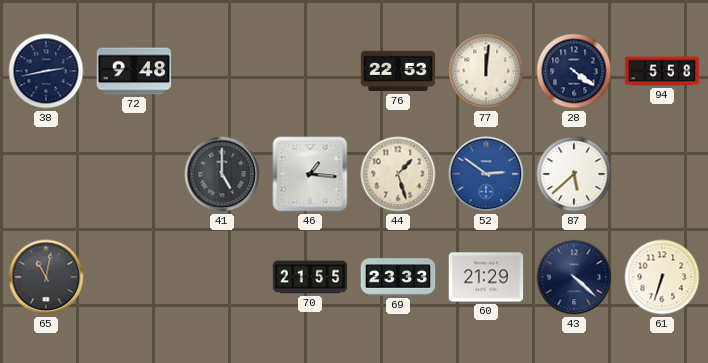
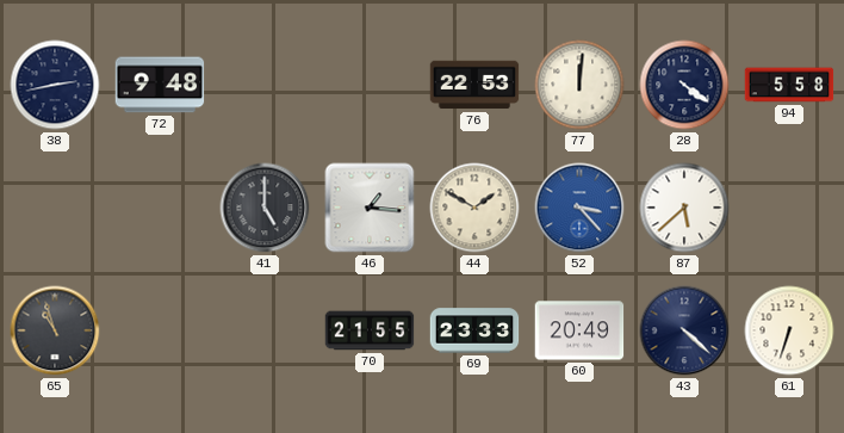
44: 1:27 -> 1:50
52: 2:51 -> 3:23
65: 11:02 -> 10:57
60: 21:29 -> 20:49
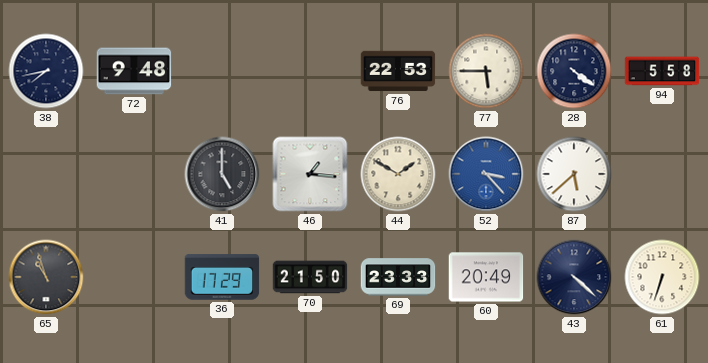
38: 2:43 -> 7:43
77: 12:01 -> 5:45
36: none -> 17:29
70: 21:55 -> 21:50
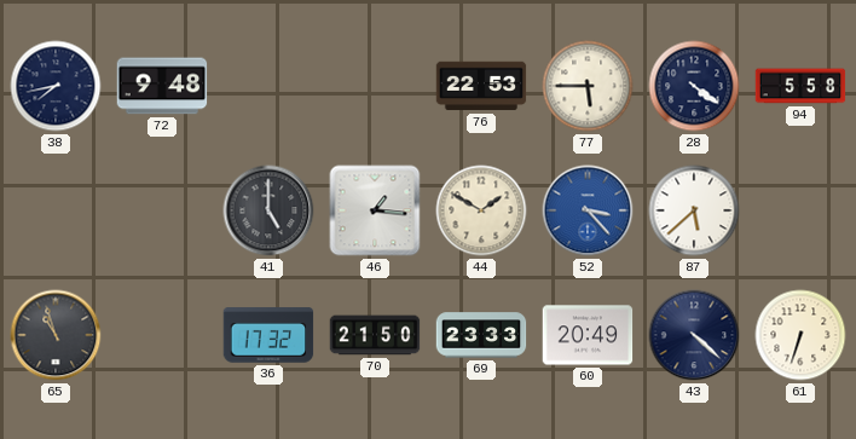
36: 17:29 -> 17:32
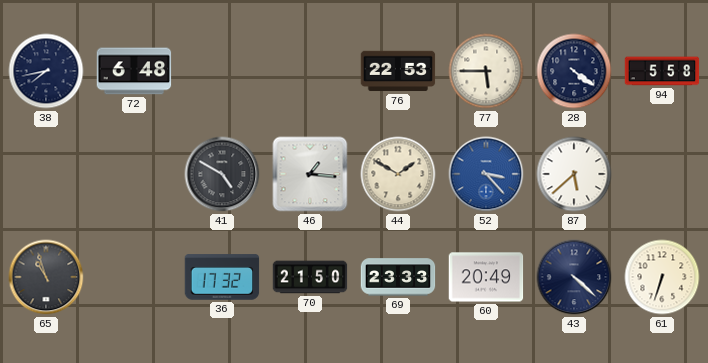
72: 9:48 -> 6:48
41: 5:00 -> 4:50
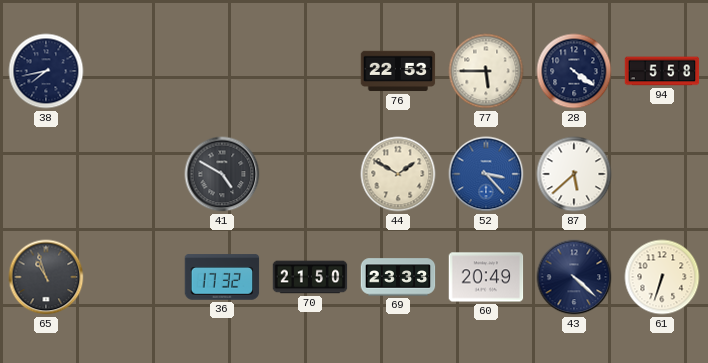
72: 6:48 -> none
46: 1:16 -> none
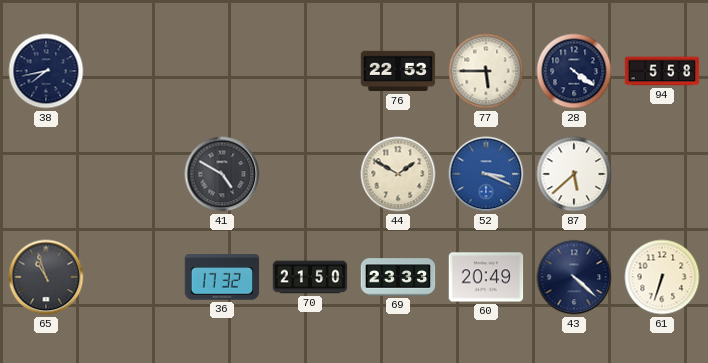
52: 3:23 -> 3:19
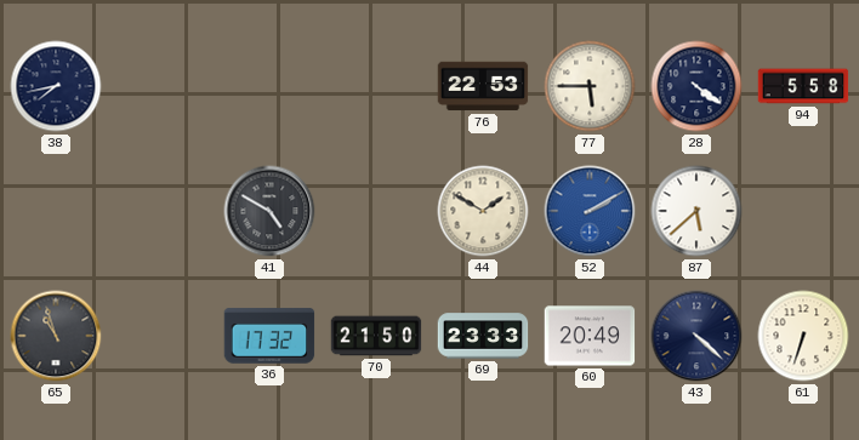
52: 3:19 -> 2:10
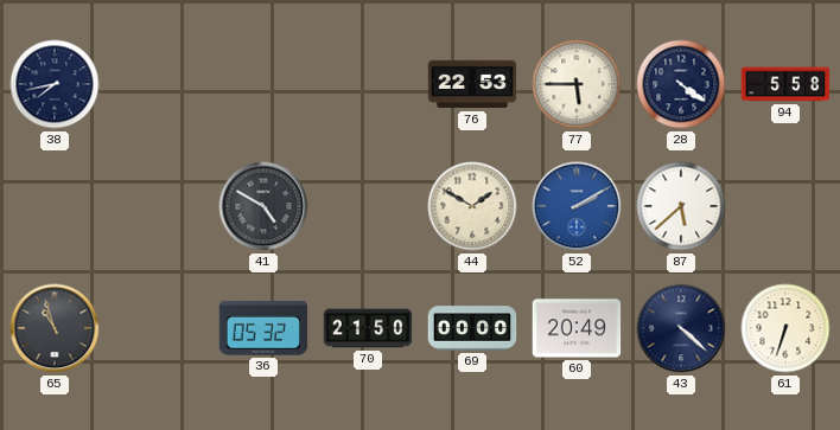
36: 17:32 -> 05:32
69: 23:33 -> 00:00
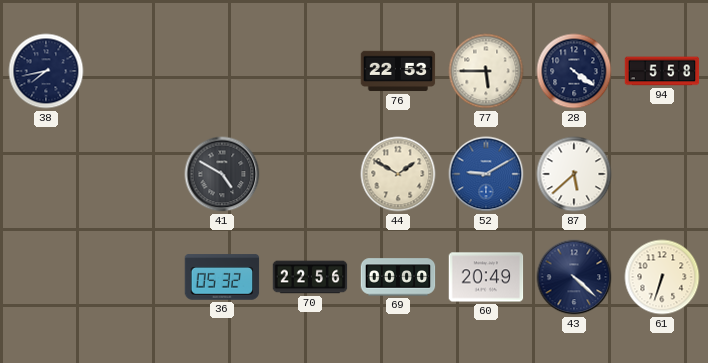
52: 2:10 -> 9:10
65: 10:57 -> none
70: 21:50 -> 22:56
